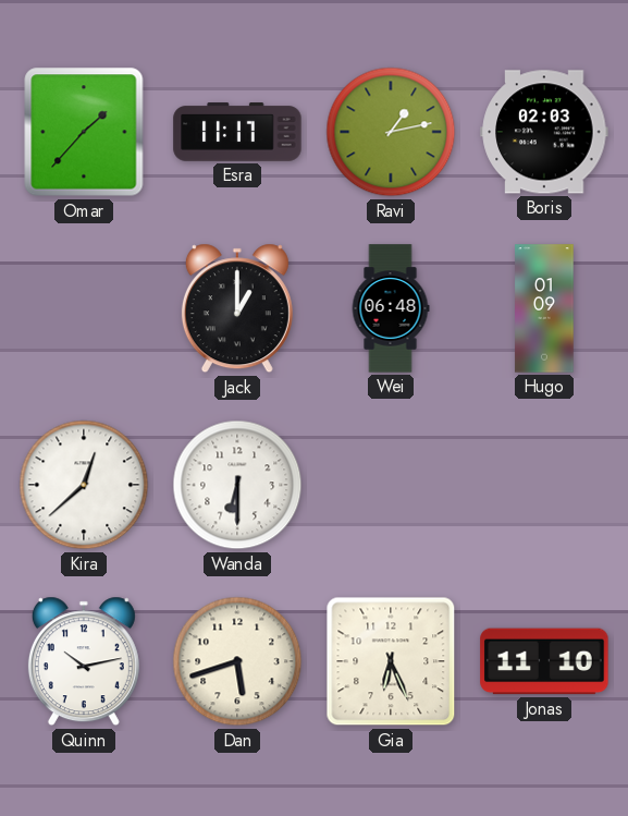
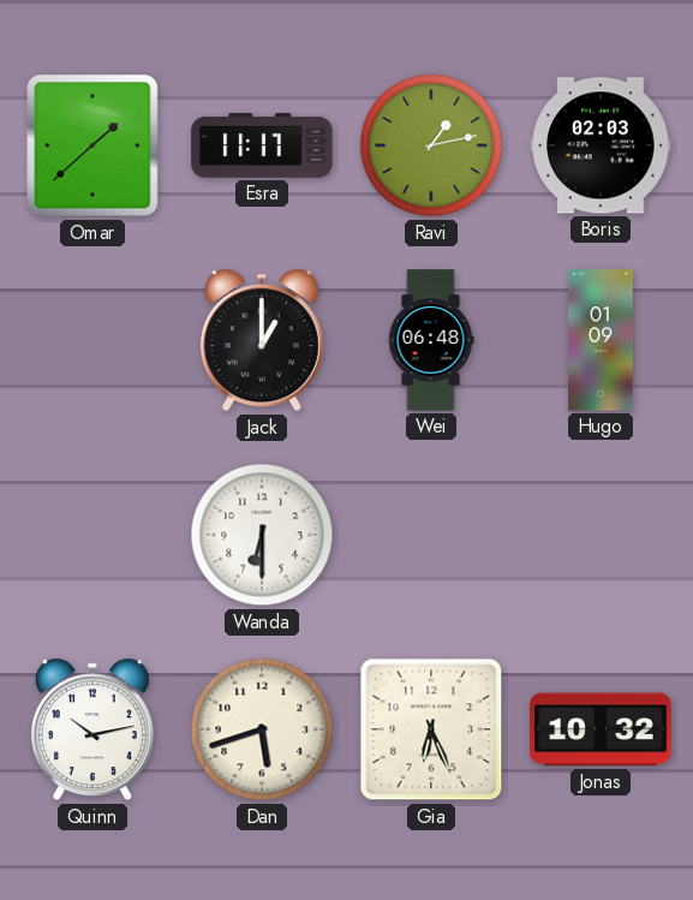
Omar: 1:37 -> 1:38
Kira: 12:38 -> none
Jonas: 11:10 -> 10:32
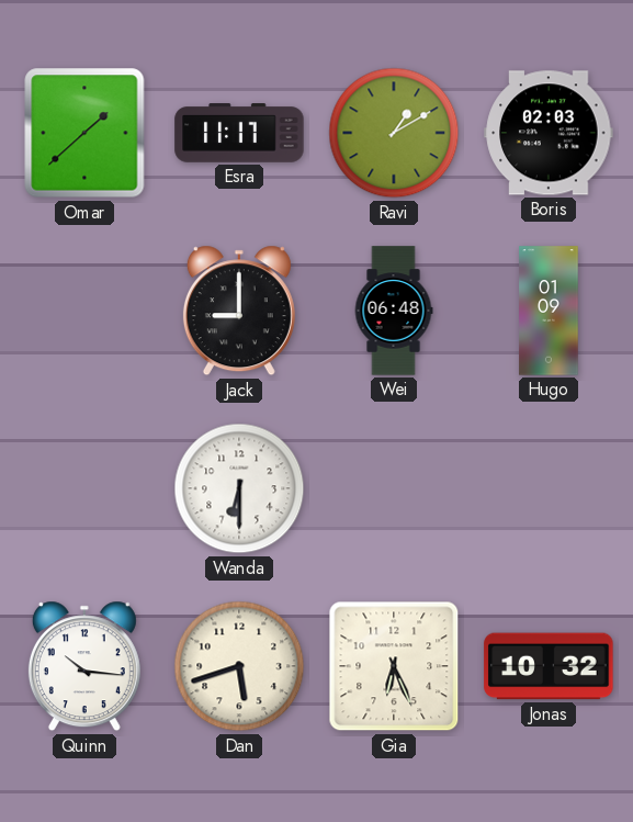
Ravi: 1:13 -> 1:10
Jack: 1:00 -> 9:00
Quinn: 10:13 -> 10:16
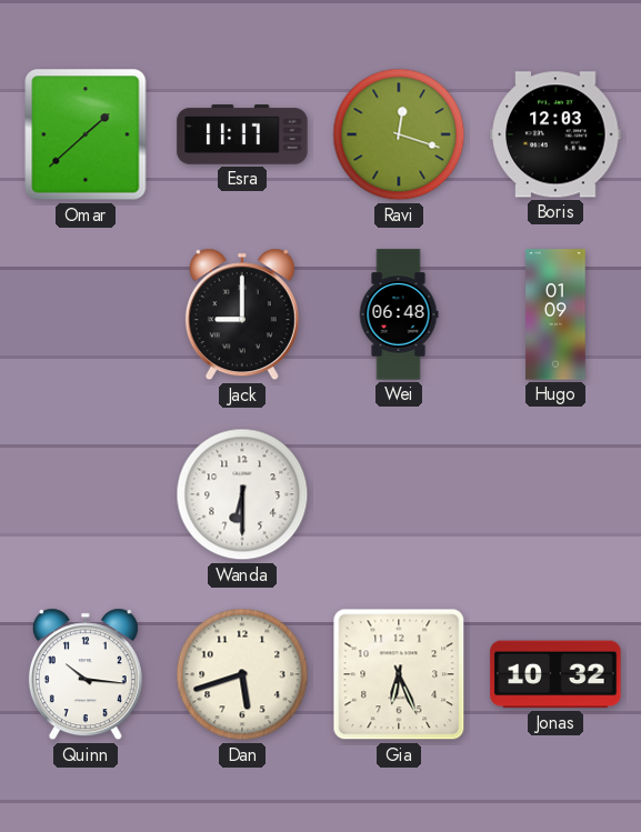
Ravi: 1:10 -> 12:18
Boris: 02:03 -> 12:03
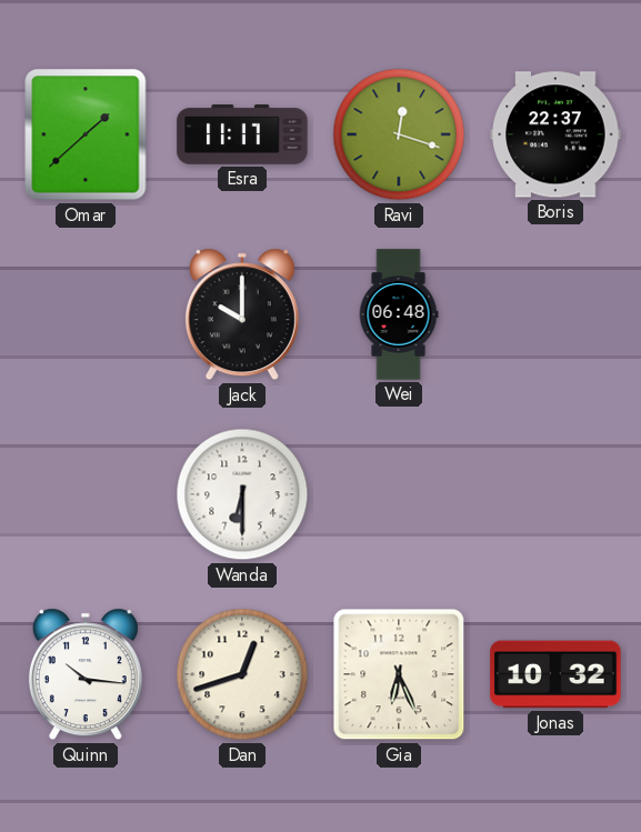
Boris: 12:03 -> 22:37
Jack: 9:00 -> 10:00
Hugo: 01:09 -> none
Dan: 5:42 -> 12:42
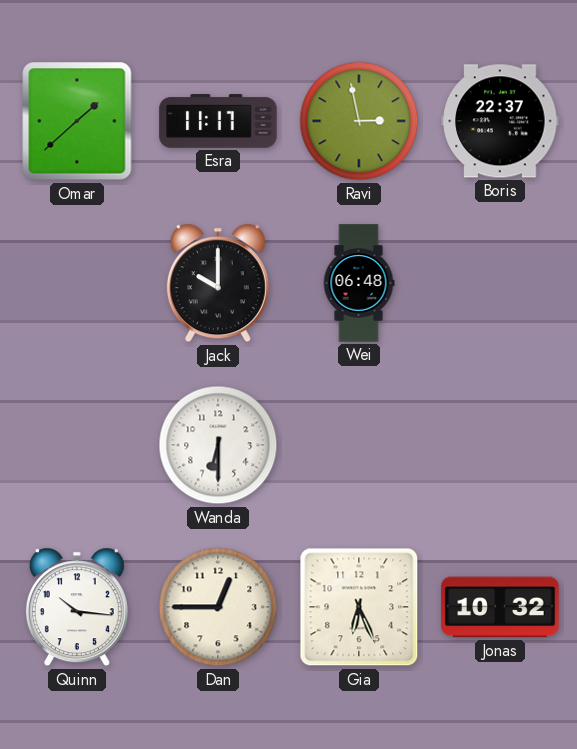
Ravi: 12:18 -> 2:58
Dan: 12:42 -> 12:45
